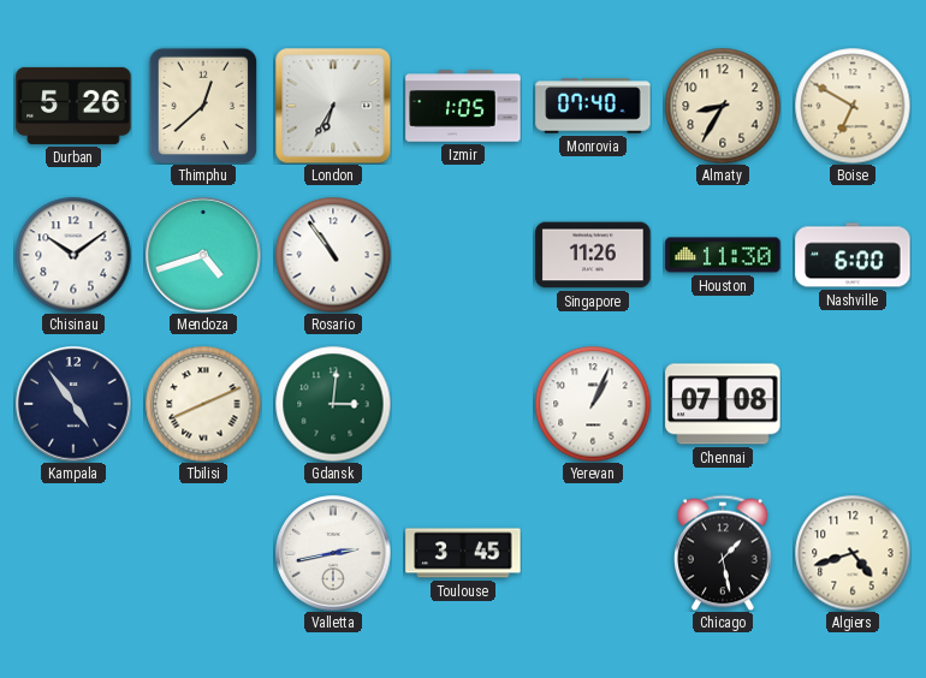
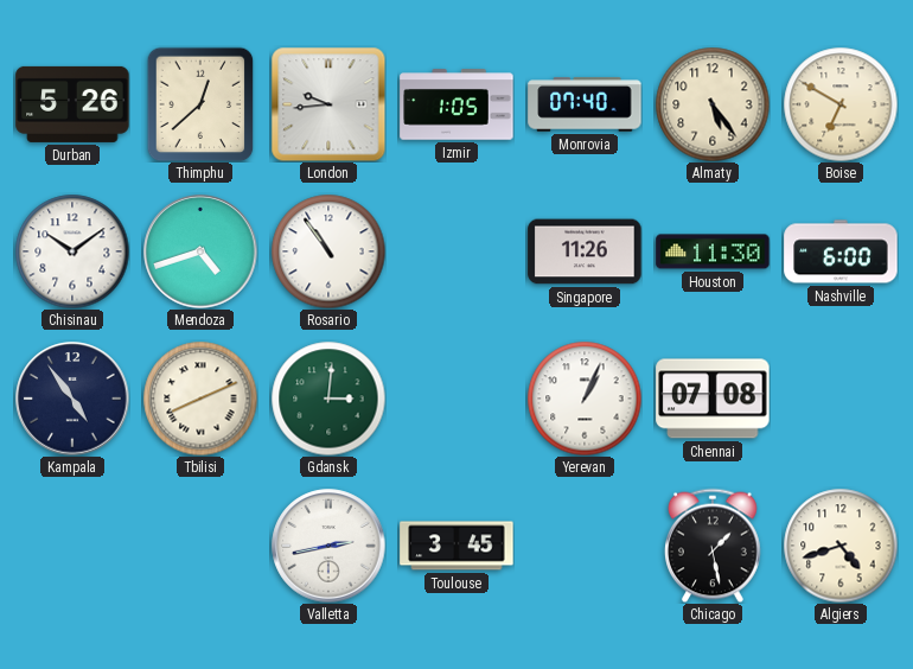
London: 6:35 -> 9:44
Almaty: 8:35 -> 5:24
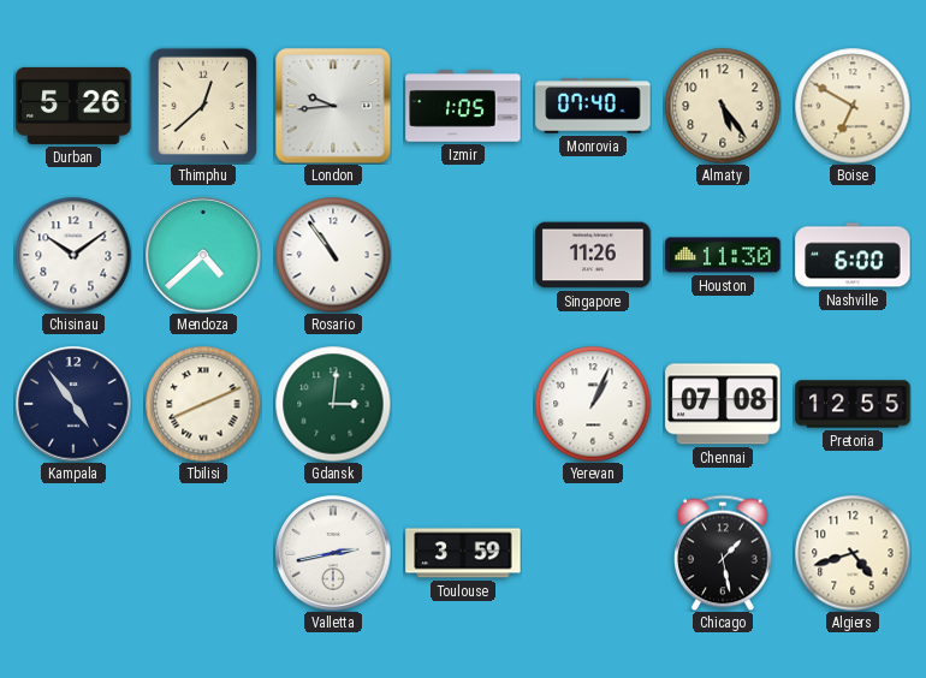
Mendoza: 4:42 -> 4:38
Pretoria: none -> 12:55
Toulouse: 3:45 -> 3:59
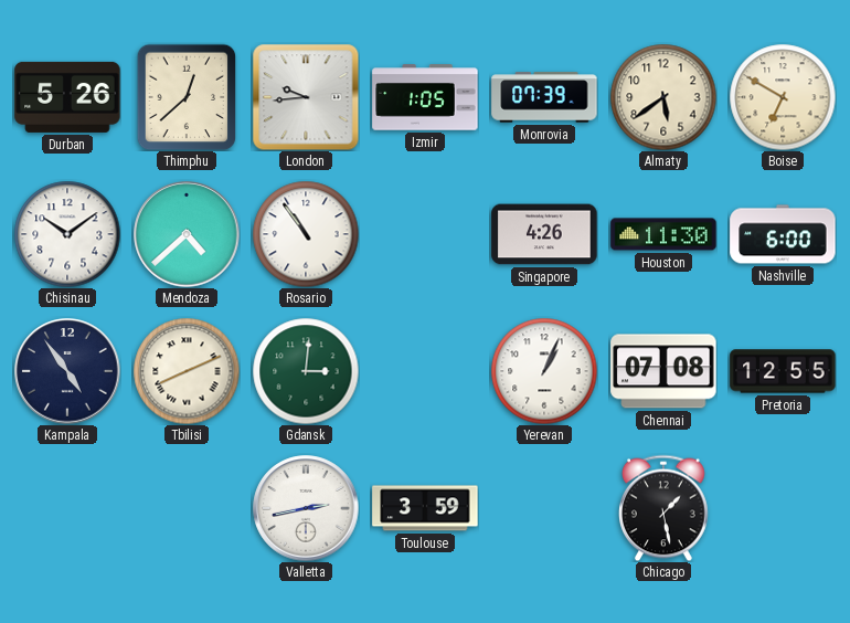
Monrovia: 07:40 -> 07:39
Almaty: 5:24 -> 5:39
Singapore: 11:26 -> 4:26
Algiers: 4:42 -> none
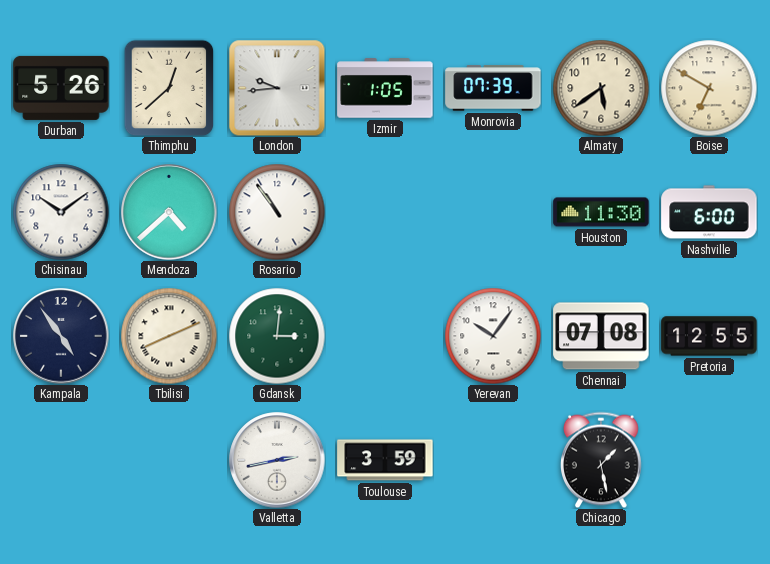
Singapore: 4:26 -> none
Yerevan: 1:04 -> 10:06
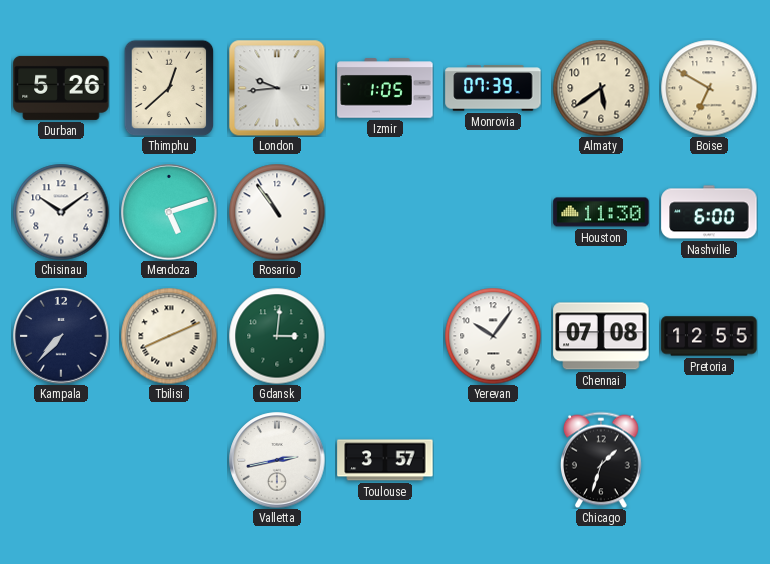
Mendoza: 4:38 -> 5:12
Kampala: 4:54 -> 7:37
Toulouse: 3:59 -> 3:57
Chicago: 1:28 -> 1:33
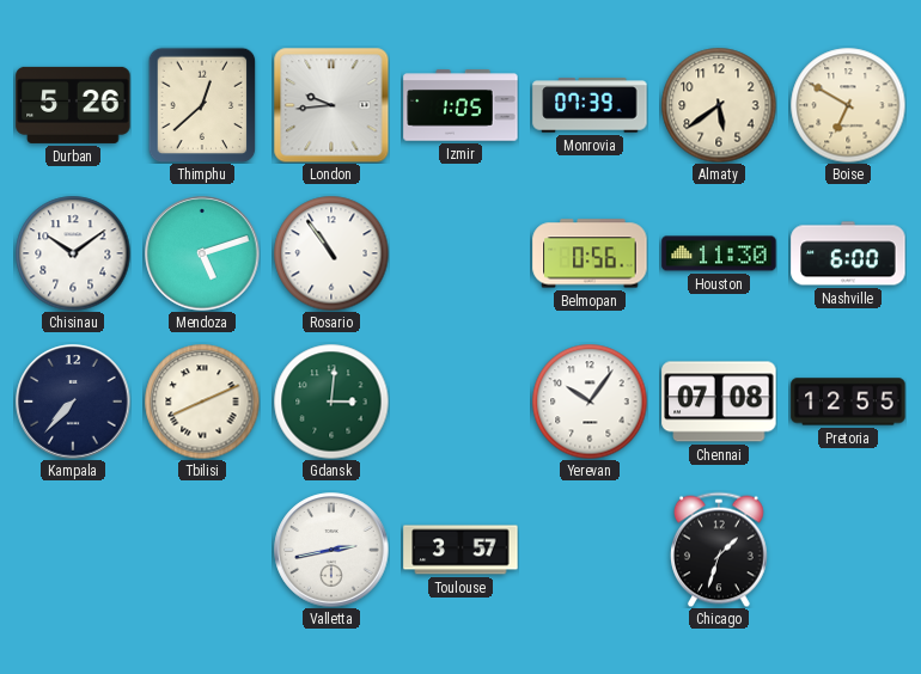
Belmopan: none -> 0:56
